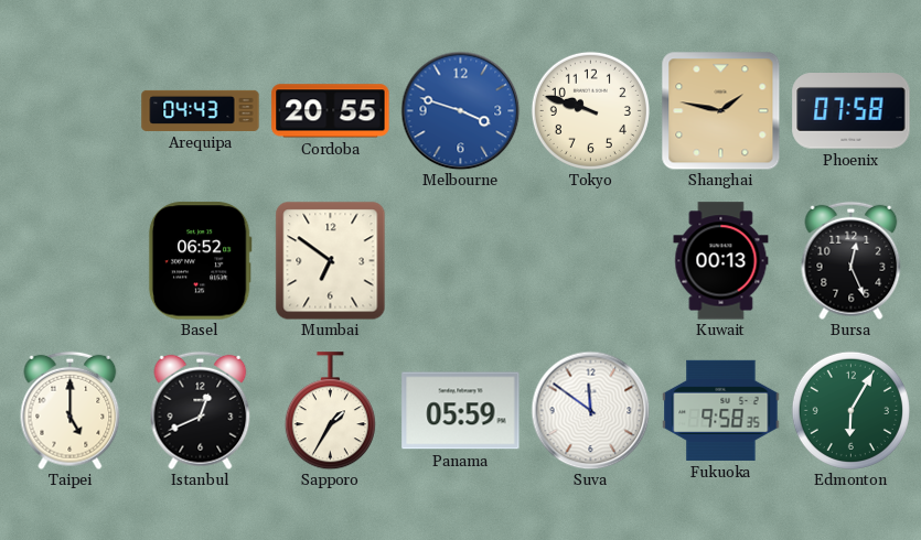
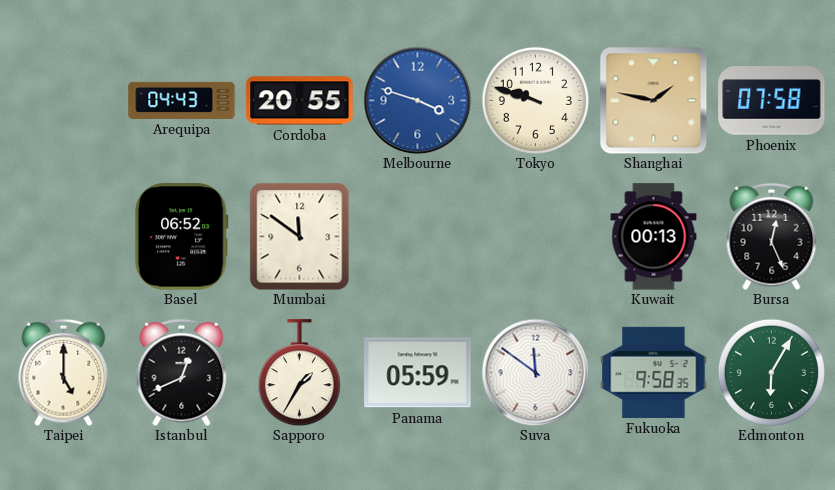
Mumbai: 6:51 -> 11:51
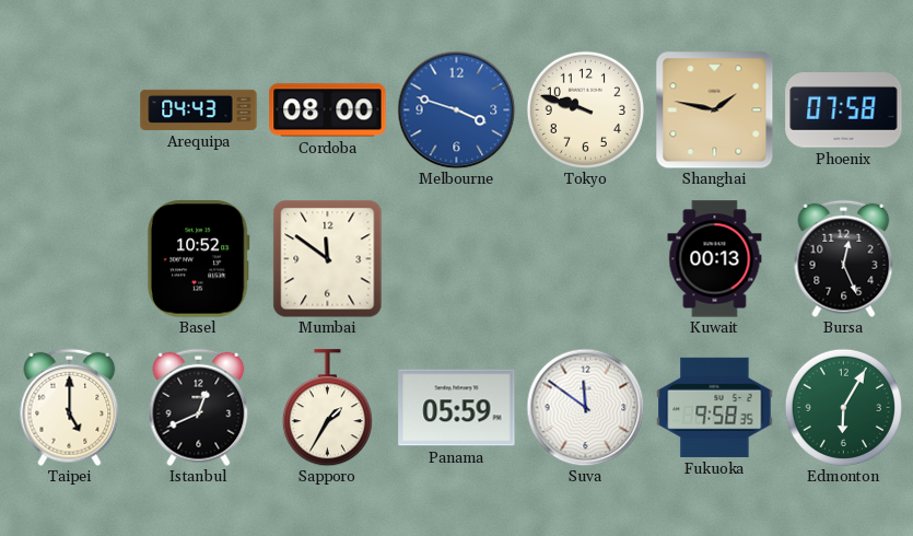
Cordoba: 20:55 -> 08:00
Basel: 06:52 -> 10:52
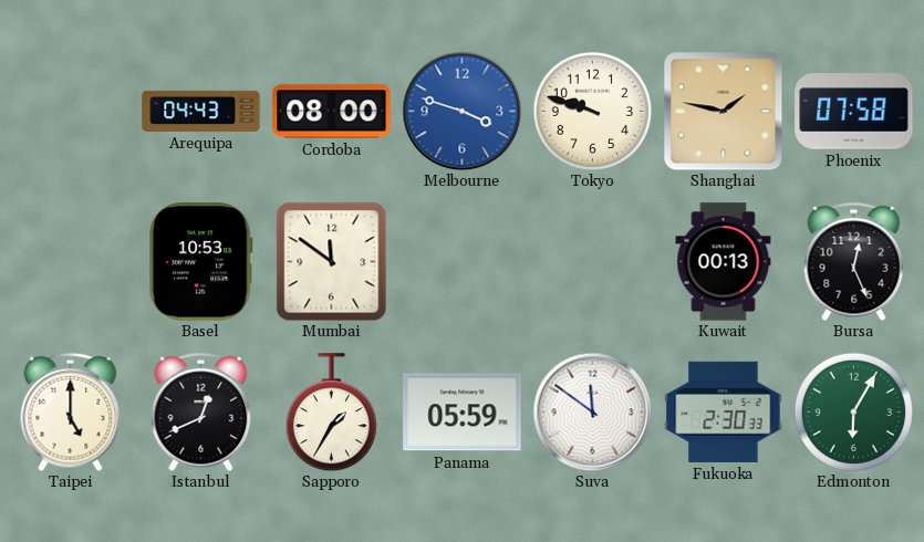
Basel: 10:52 -> 10:53
Fukuoka: 9:58 -> 2:30
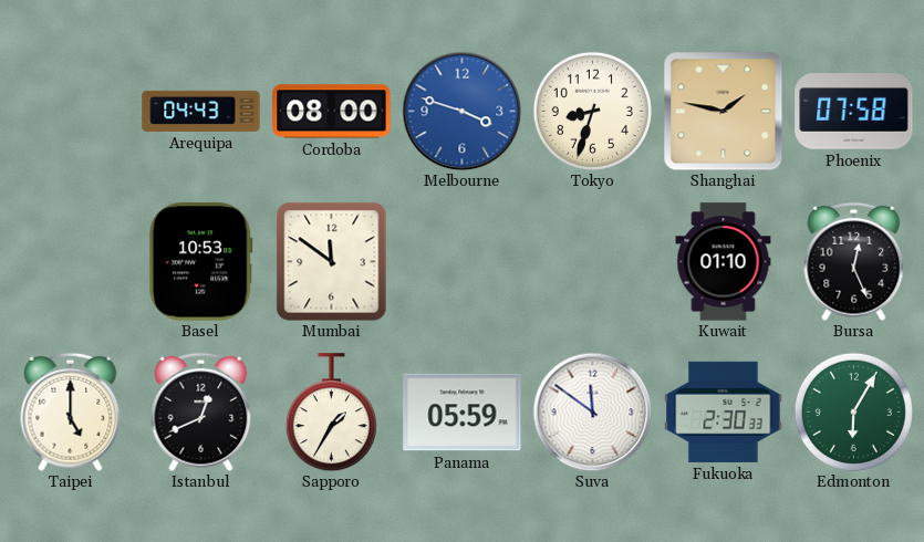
Tokyo: 9:48 -> 8:33
Kuwait: 00:13 -> 01:10
